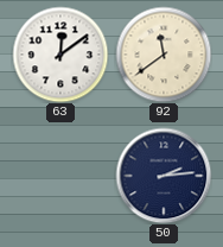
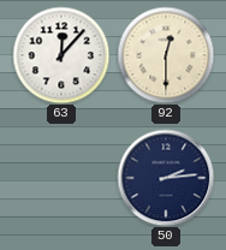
63: 12:09 -> 12:07
92: 11:39 -> 12:30
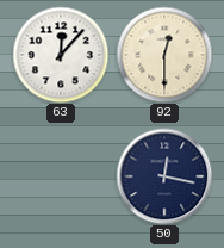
50: 2:14 -> 12:17
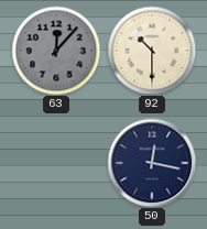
63 dial: white -> grey
92: 12:30 -> 10:30
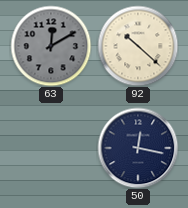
63: 12:07 -> 12:10
92: 10:30 -> 10:22
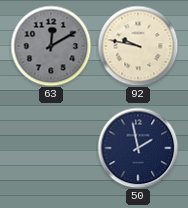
92: 10:22 -> 9:47
50: 12:17 -> 1:58
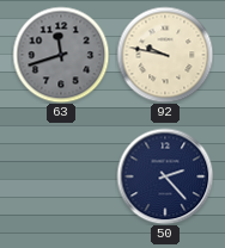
63: 12:10 -> 11:42
50: 1:58 -> 2:23
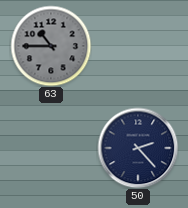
63: 11:42 -> 10:45
92: 9:47 -> none
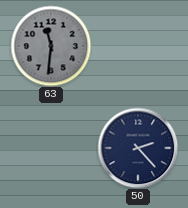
63: 10:45 -> 11:31
